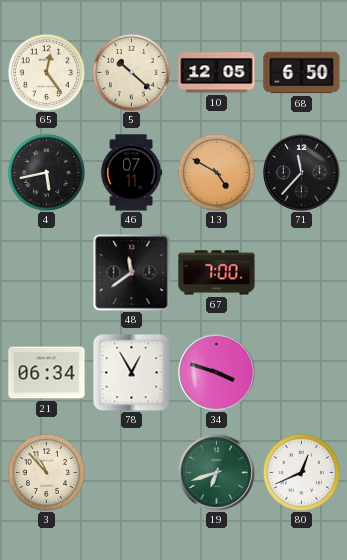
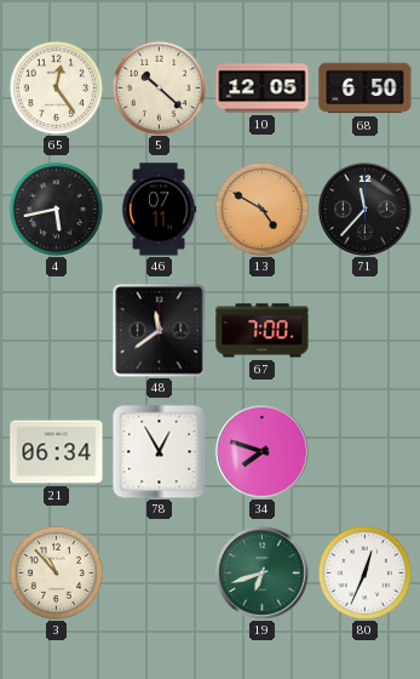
34: 3:48 -> 7:48
80: 12:41 -> 12:34
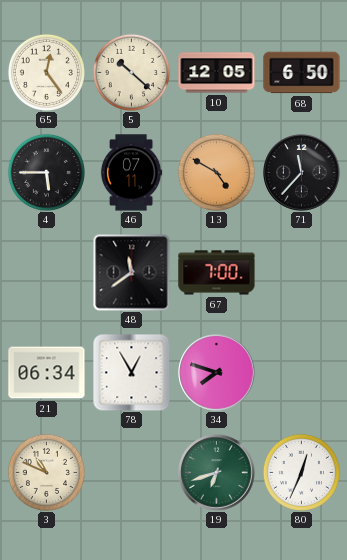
4: 5:43 -> 5:45
3: 10:53 -> 10:49
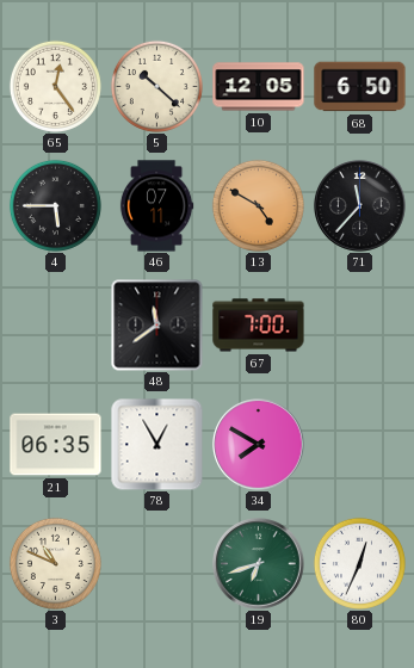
21: 06:34 -> 06:35
34: 7:48 -> 7:50
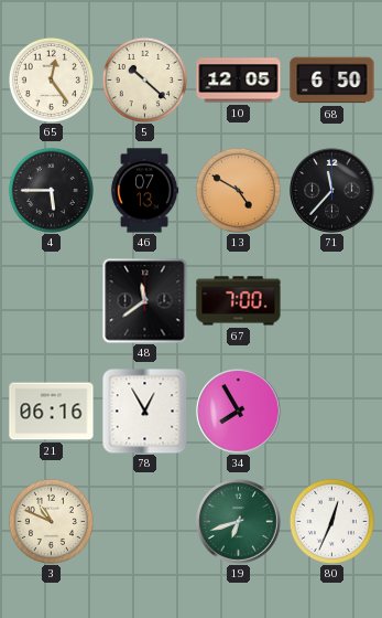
46: 07:11 -> 07:13
21: 06:35 -> 06:16
34: 7:50 -> 7:55
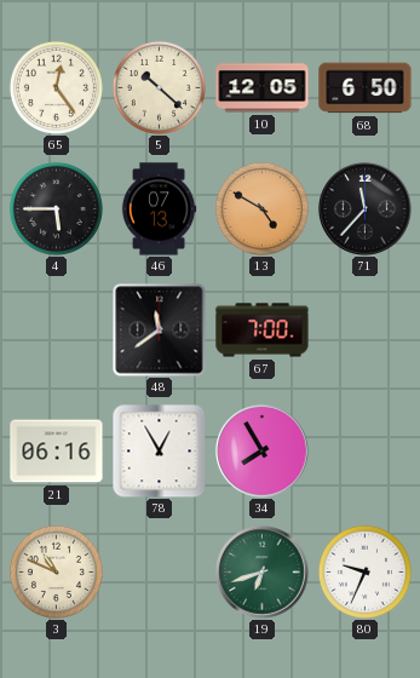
80: 12:34 -> 9:34
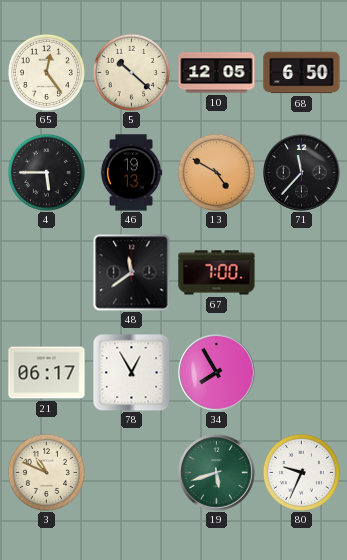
46: 07:13 -> 19:13
21: 06:16 -> 06:17
19: 6:42 -> 5:42
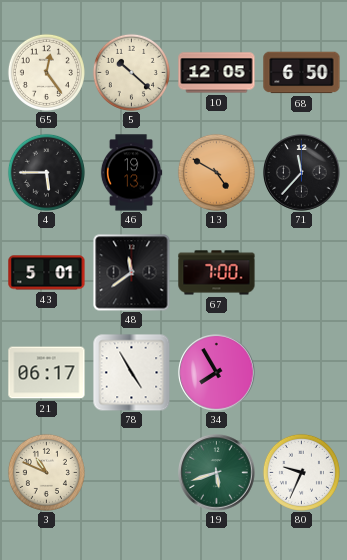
43: none -> 5:01
78: 12:55 -> 4:55
